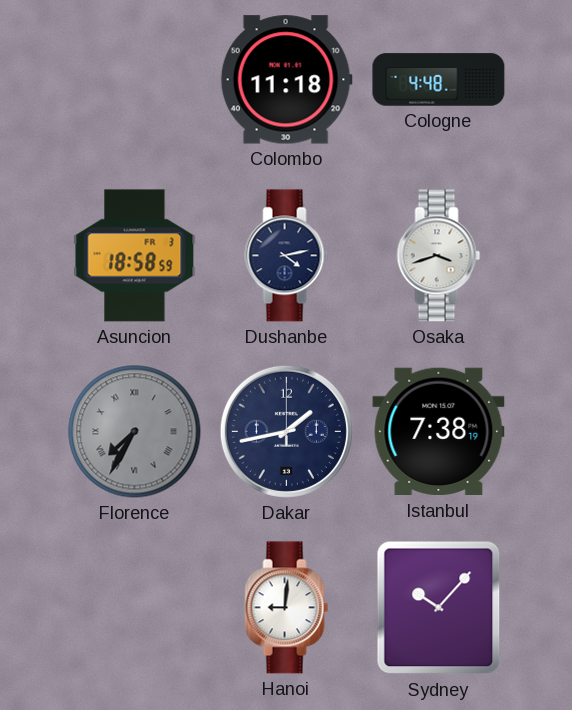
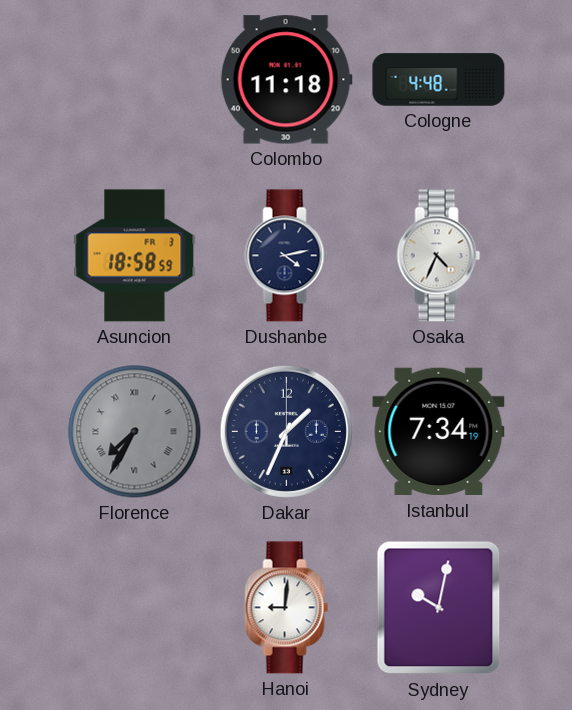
Osaka: 3:42 -> 4:34
Dakar: 1:43 -> 1:34
Istanbul: 7:38 -> 7:34
Sydney: 10:07 -> 10:02
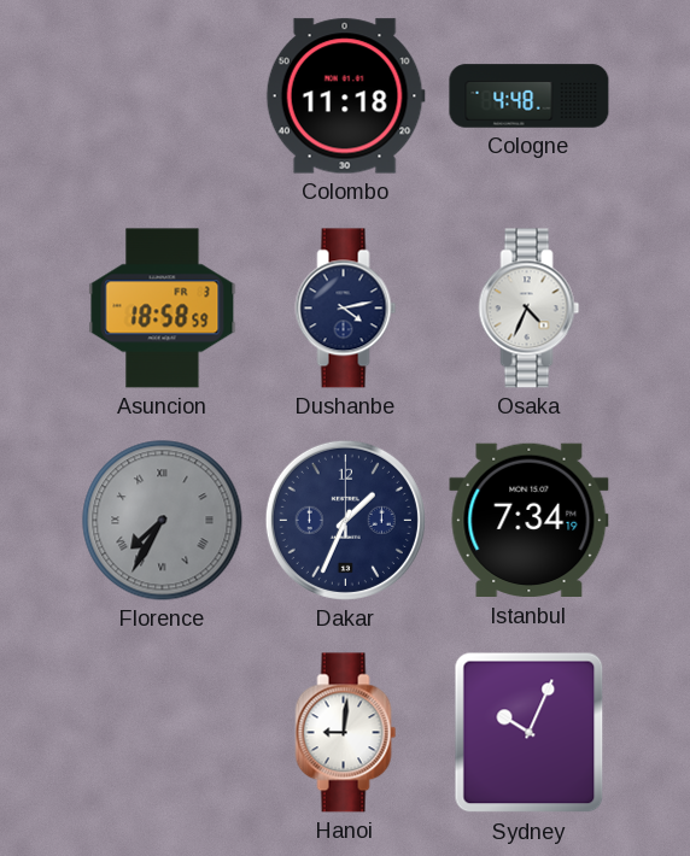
Sydney: 10:02 -> 10:04
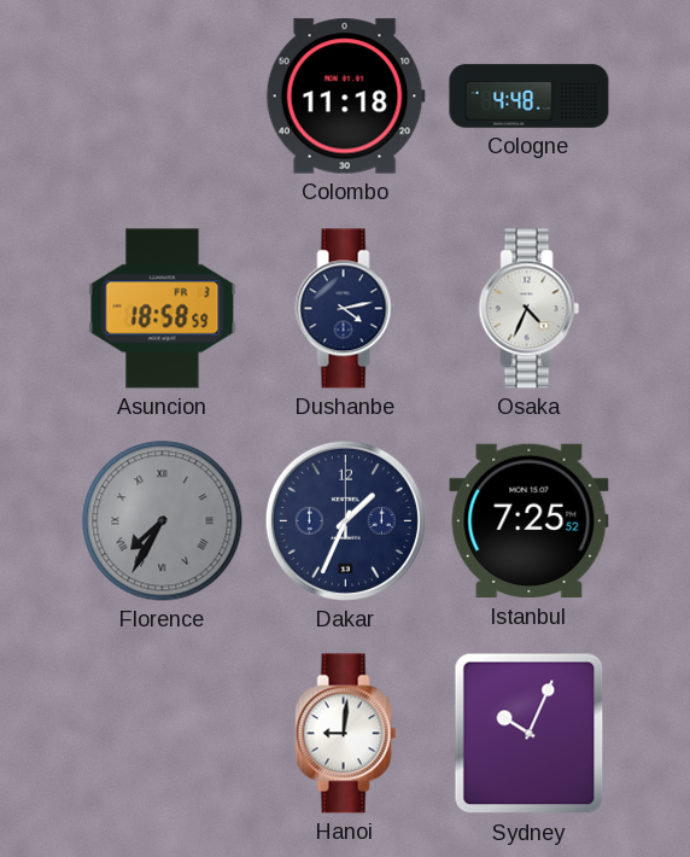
Istanbul: 7:34 -> 7:25
